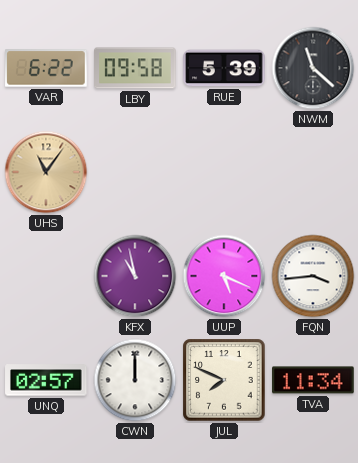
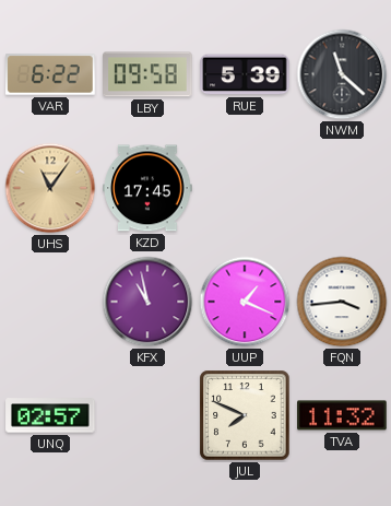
KZD: none -> 17:45
UUP: 5:19 -> 1:19
CWN: 12:00 -> none
TVA: 11:34 -> 11:32
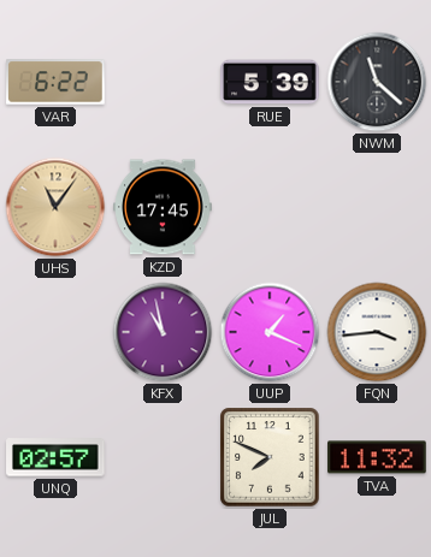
LBY: 09:58 -> none
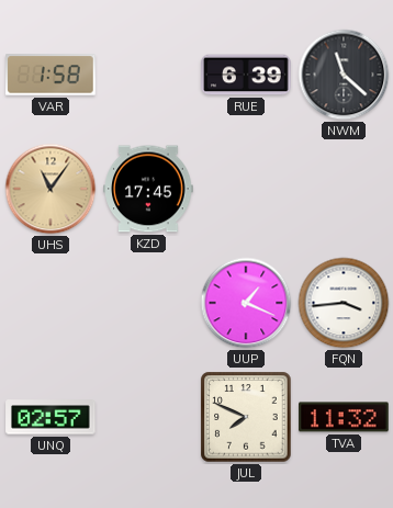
VAR: 6:22 -> 1:58
RUE: 5:39 -> 6:39
KFX: 10:58 -> none
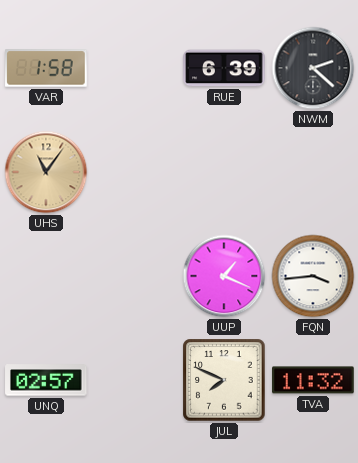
NWM: 11:22 -> 2:22
KZD: 17:45 -> none
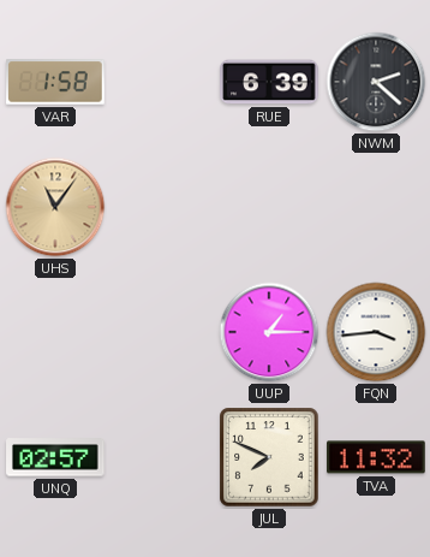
UUP: 1:19 -> 1:15
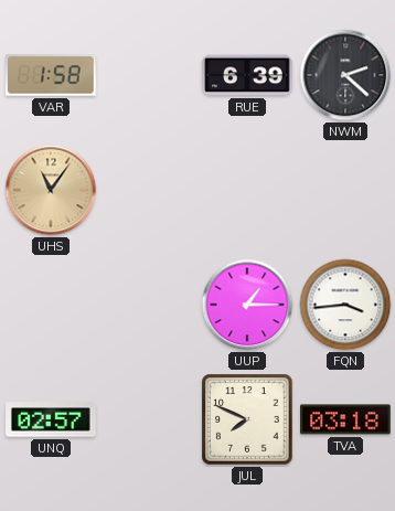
TVA: 11:32 -> 03:18
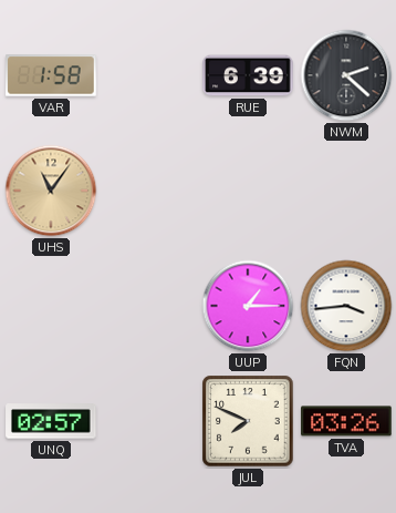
TVA: 03:18 -> 03:26
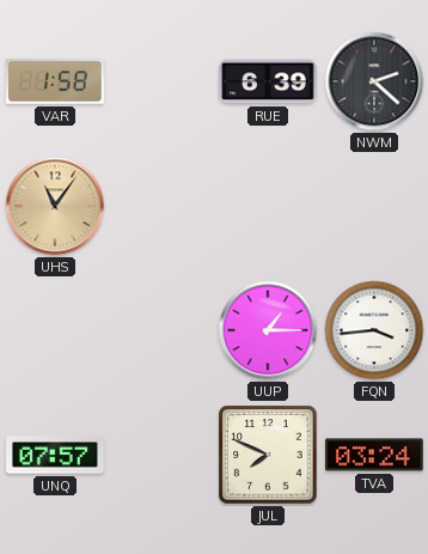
UNQ: 02:57 -> 07:57
TVA: 03:26 -> 03:24
